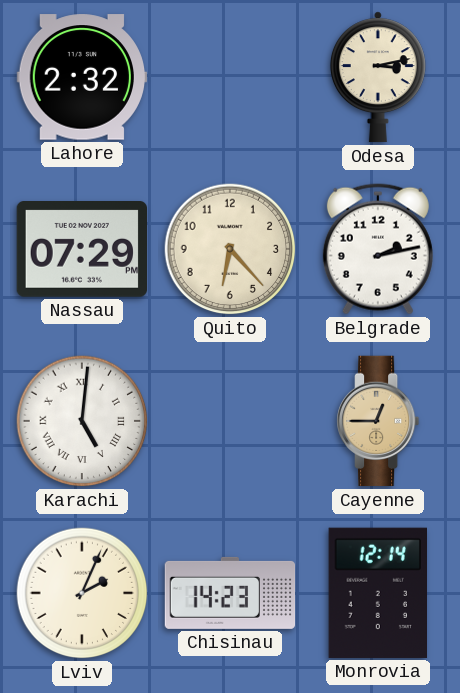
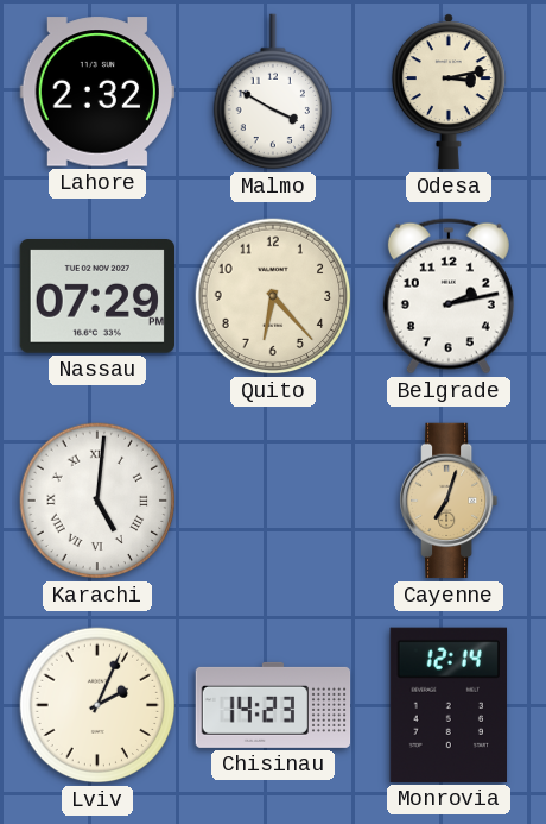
Malmo: none -> 3:50
Cayenne: 12:45 -> 7:03
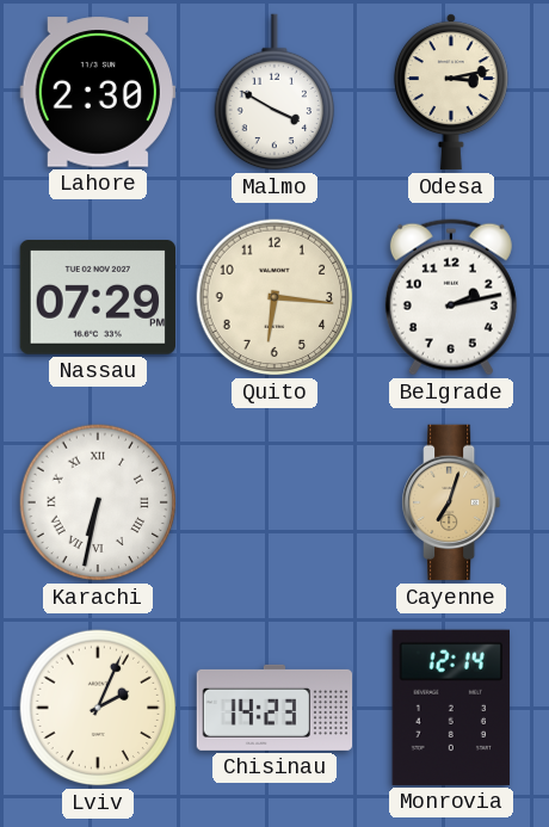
Lahore: 2:32 -> 2:30
Quito: 6:23 -> 6:16
Karachi: 5:01 -> 6:32
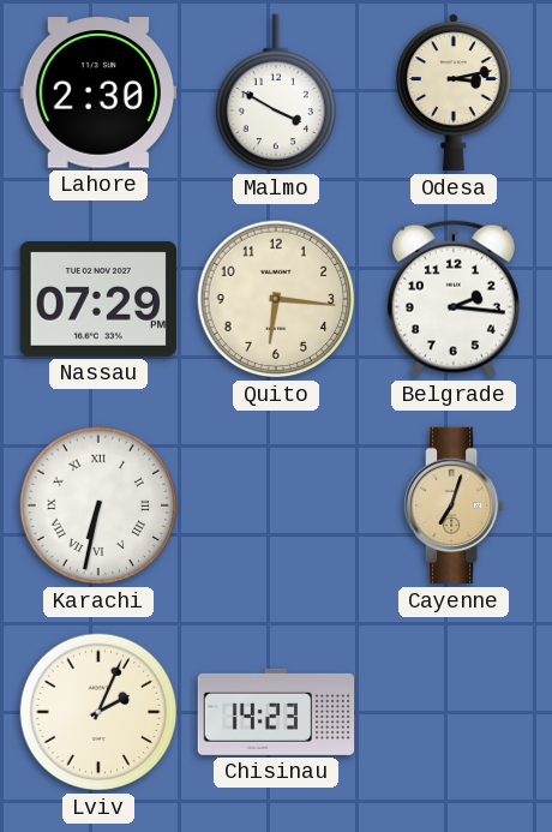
Belgrade: 2:13 -> 2:16
Monrovia: 12:14 -> none
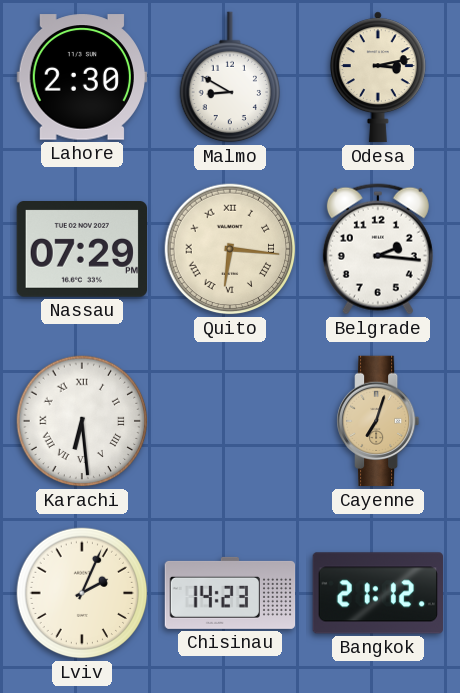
Malmo: 3:50 -> 8:50
Quito numerals: Arabic -> Roman
Karachi: 6:32 -> 6:29
Bangkok: none -> 21:12
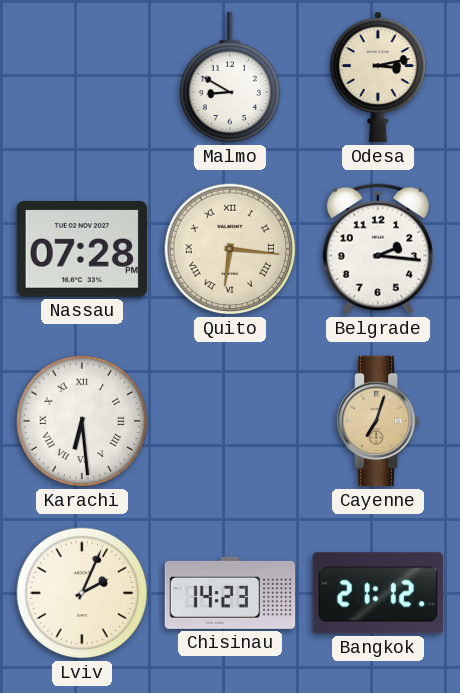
Lahore: 2:30 -> none
Nassau: 07:29 -> 07:28
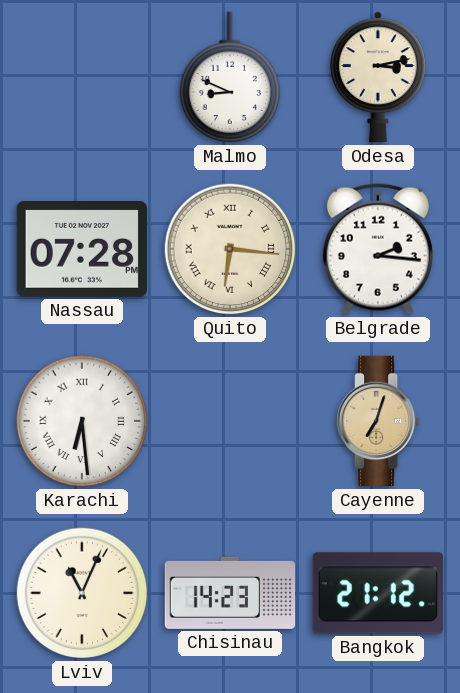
Malmo: 8:50 -> 8:49
Lviv: 2:04 -> 11:04
